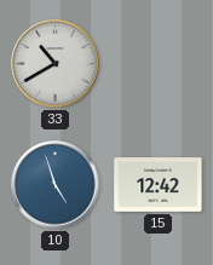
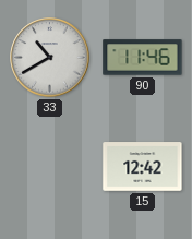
90: none -> 11:46
10: 4:57 -> none
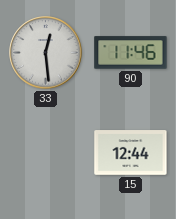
33: 10:40 -> 12:29
15: 12:42 -> 12:44
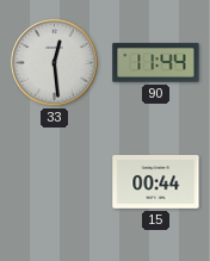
90: 11:46 -> 11:44
15: 12:44 -> 00:44
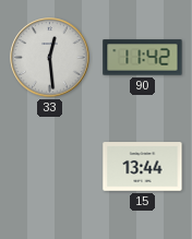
90: 11:44 -> 11:42
15: 00:44 -> 13:44
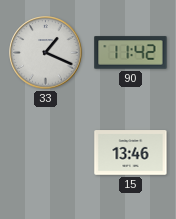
33: 12:29 -> 1:19
15: 13:44 -> 13:46
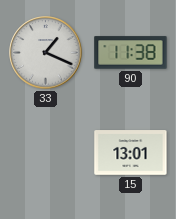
90: 11:42 -> 11:38
15: 13:46 -> 13:01
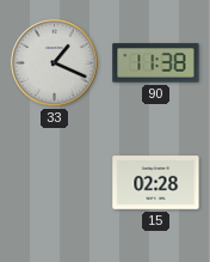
15: 13:01 -> 02:28
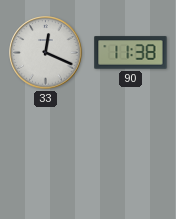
33: 1:19 -> 12:19
15: 02:28 -> none
